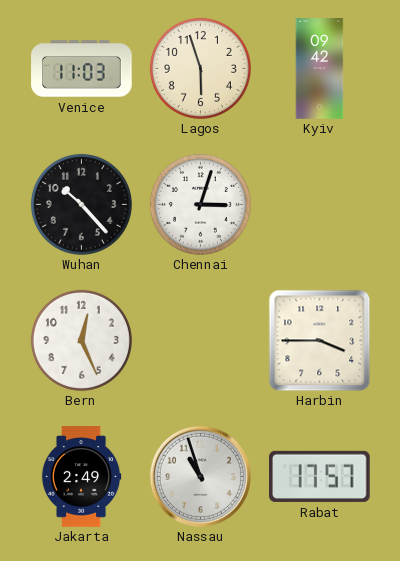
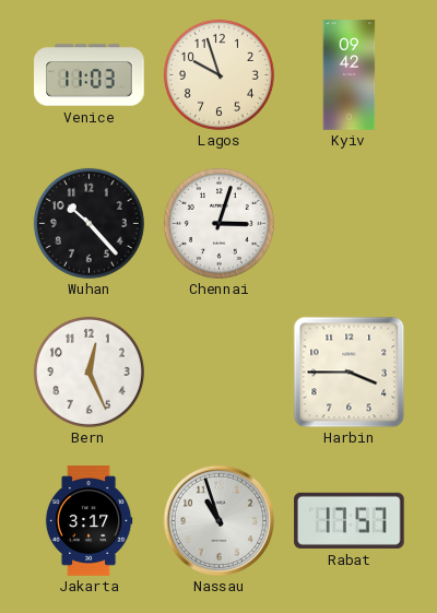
Lagos: 5:57 -> 9:57
Jakarta: 2:49 -> 3:17
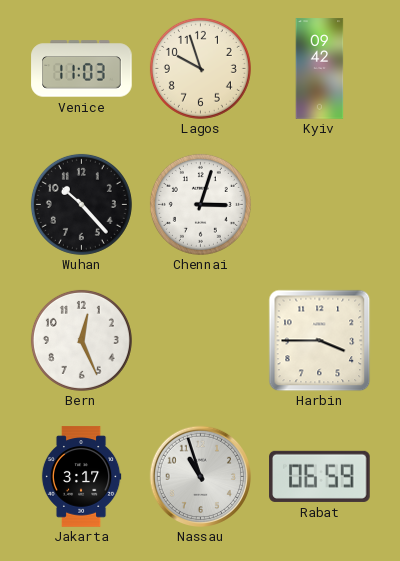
Rabat: 17:57 -> 06:59
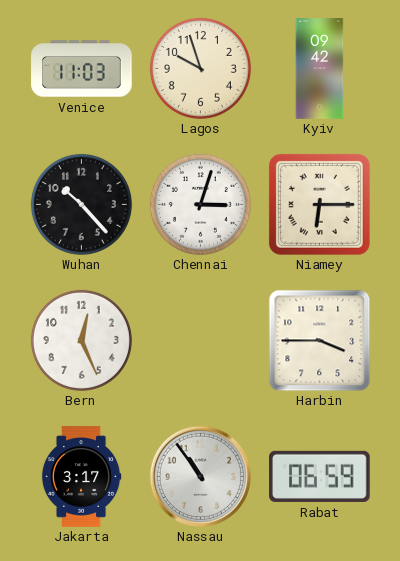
Niamey: none -> 6:15
Nassau: 10:57 -> 10:54
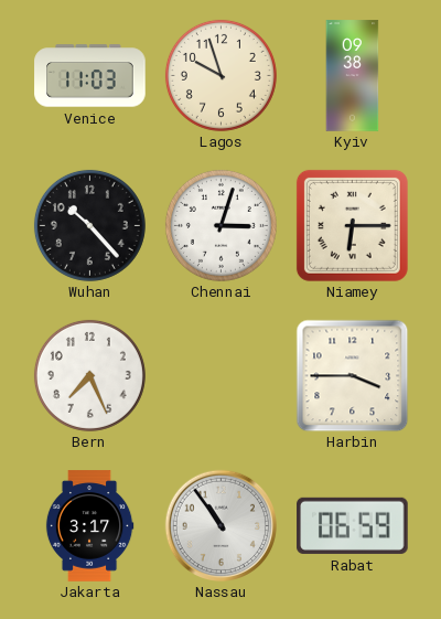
Kyiv: 09:42 -> 09:38
Bern: 12:26 -> 7:26
